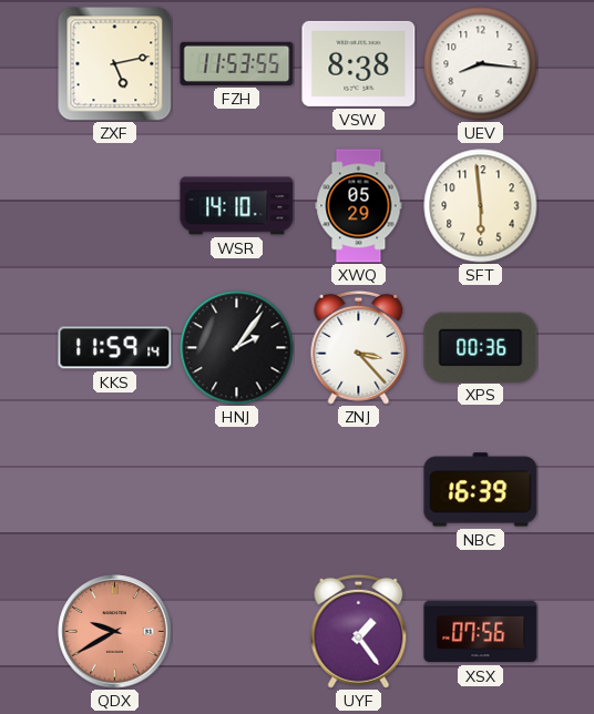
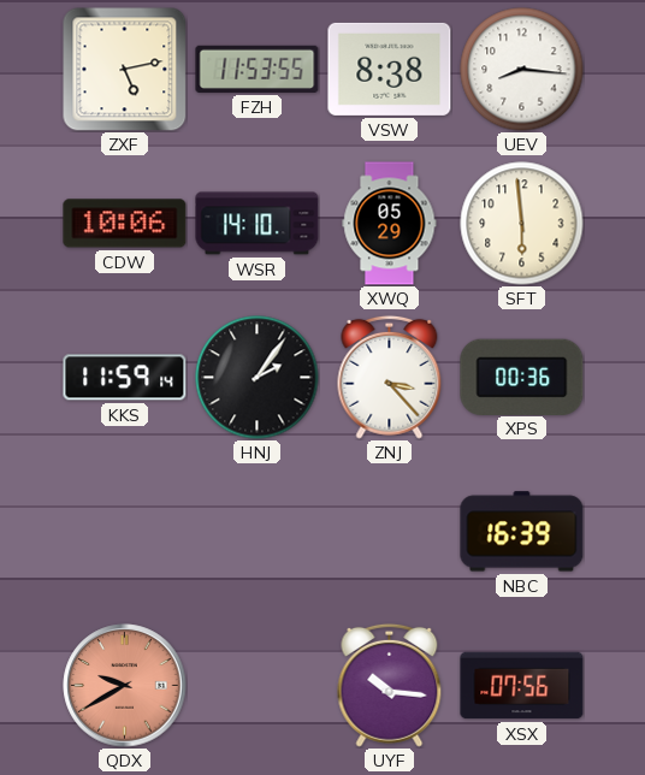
CDW: none -> 10:06
UYF: 1:24 -> 10:16
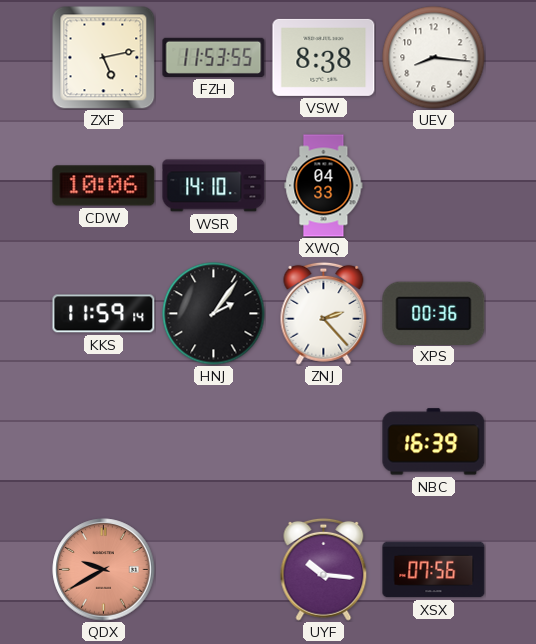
XWQ: 05:29 -> 04:33
SFT: 5:59 -> none
ZNJ: 3:23 -> 2:23
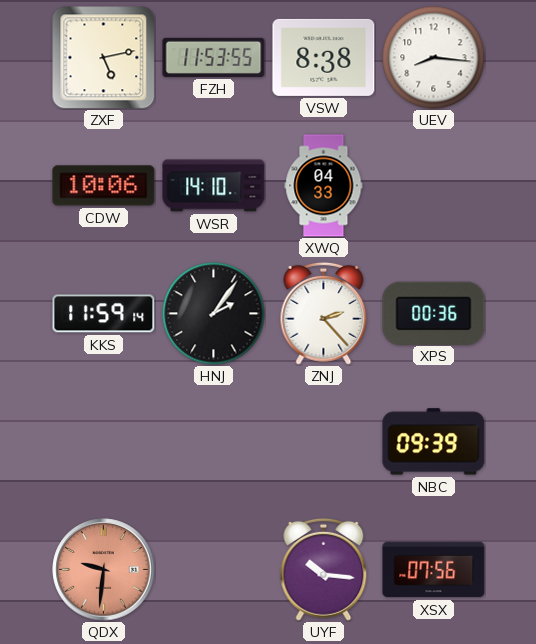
NBC: 16:39 -> 09:39
QDX: 9:40 -> 9:31
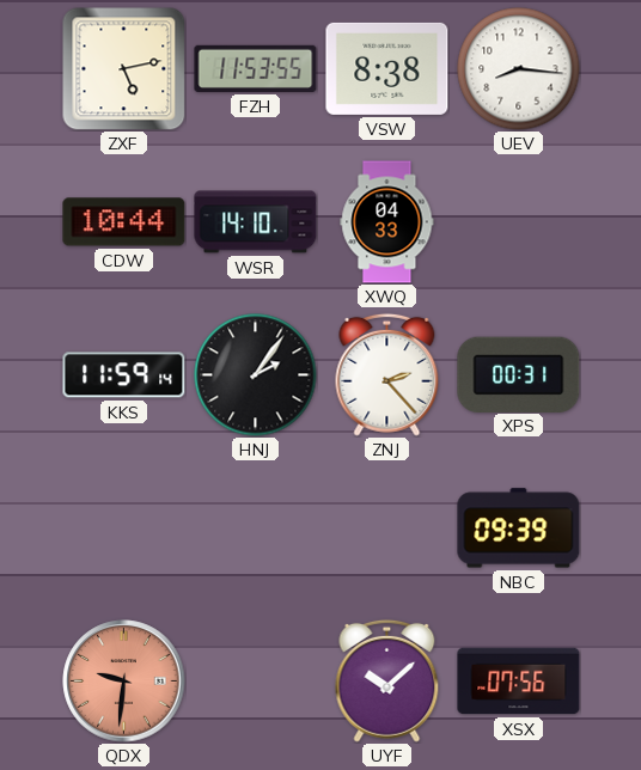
CDW: 10:06 -> 10:44
XPS: 00:36 -> 00:31
UYF: 10:16 -> 10:08
